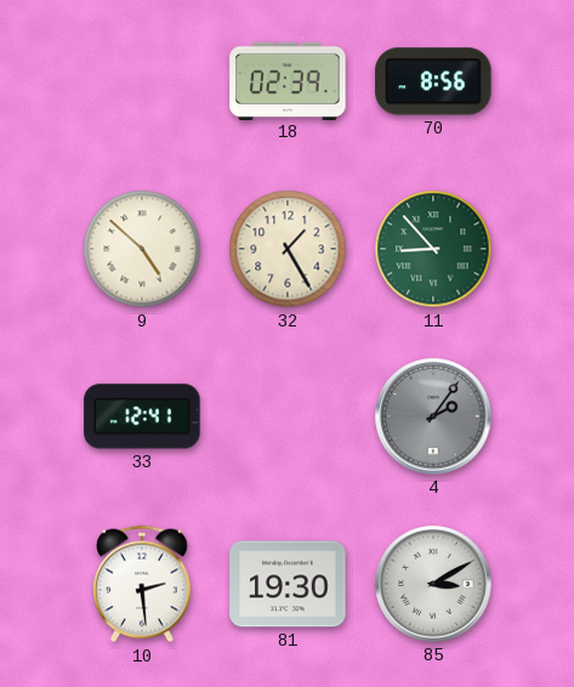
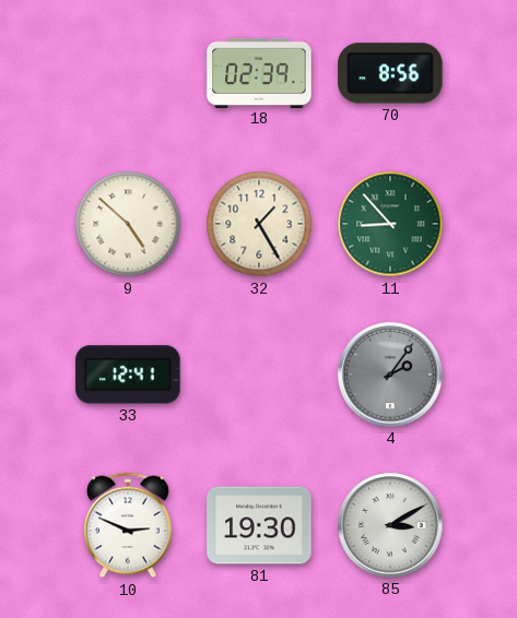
10: 2:29 -> 2:49
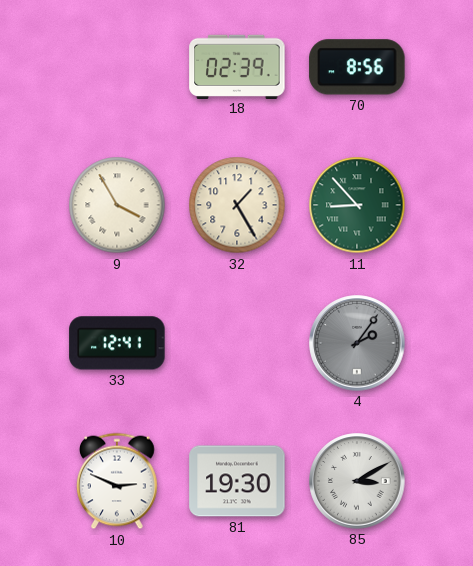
9: 4:52 -> 3:55
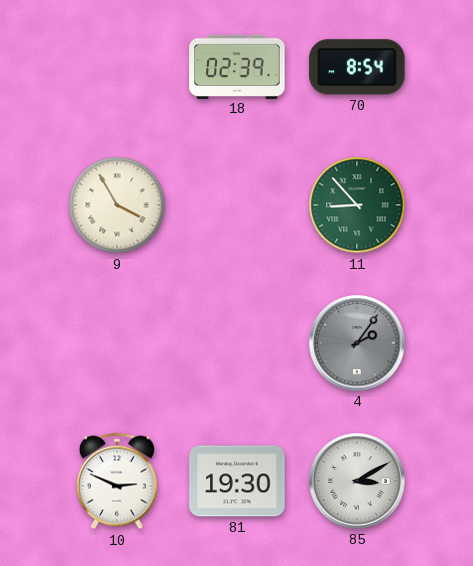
70: 8:56 -> 8:54
32: 1:25 -> none
33: 12:41 -> none
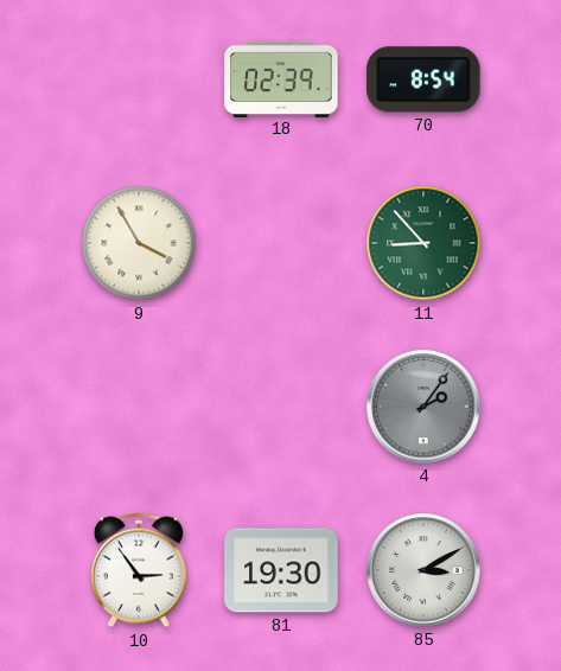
10: 2:49 -> 2:54
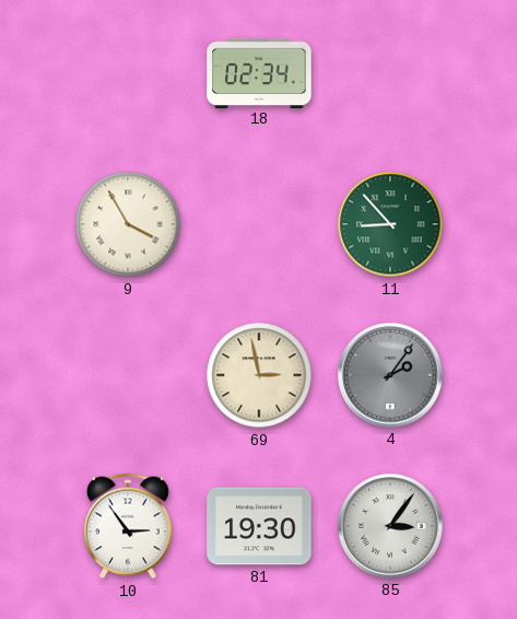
18: 02:39 -> 02:34
70: 8:54 -> none
69: none -> 2:58
85: 3:10 -> 3:06
